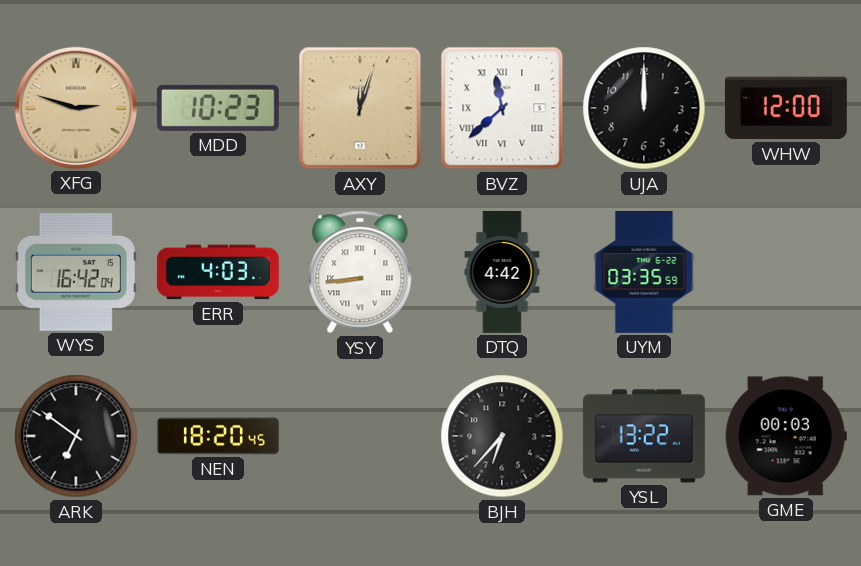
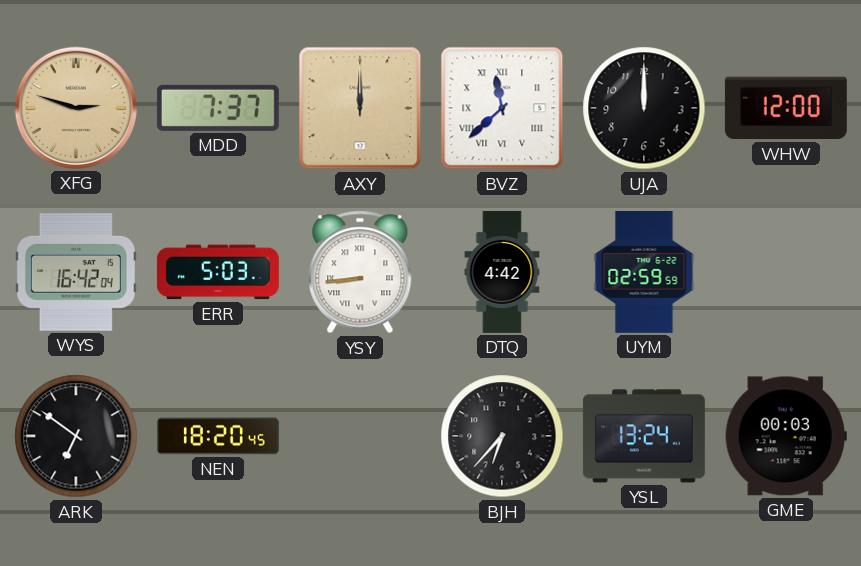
MDD: 10:23 -> 7:37
AXY: 12:03 -> 12:00
ERR: 4:03 -> 5:03
UYM: 03:35 -> 02:59
YSL: 13:22 -> 13:24
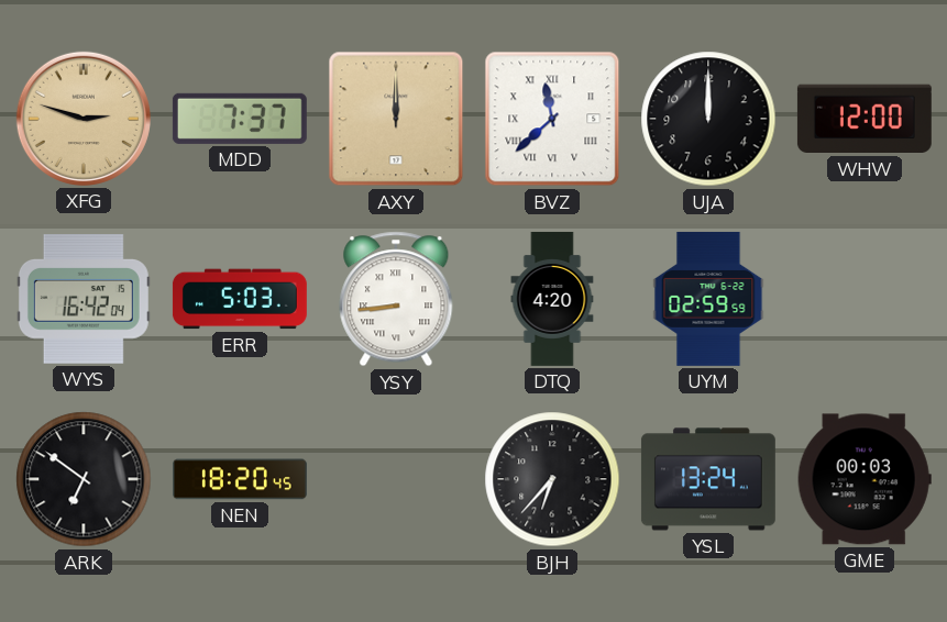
DTQ: 4:42 -> 4:20
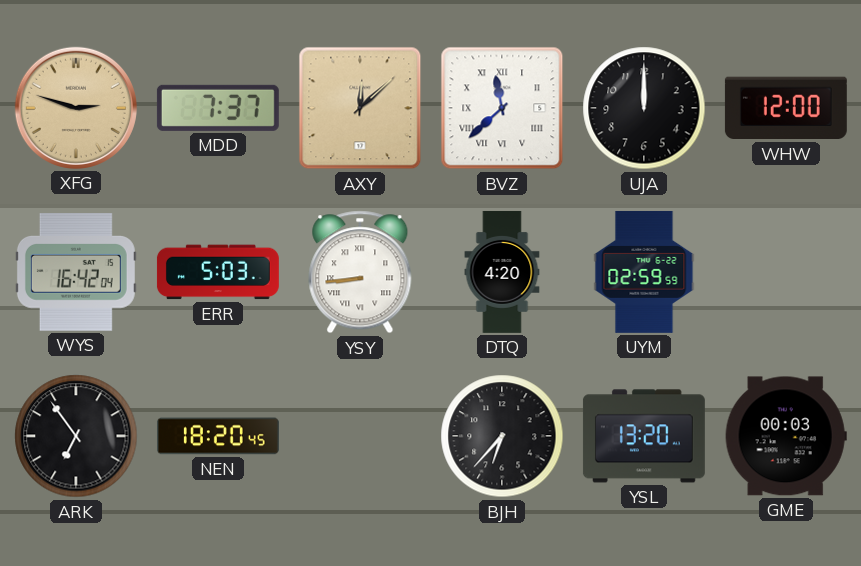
AXY: 12:00 -> 12:08
ARK: 6:51 -> 6:54
YSL: 13:24 -> 13:20
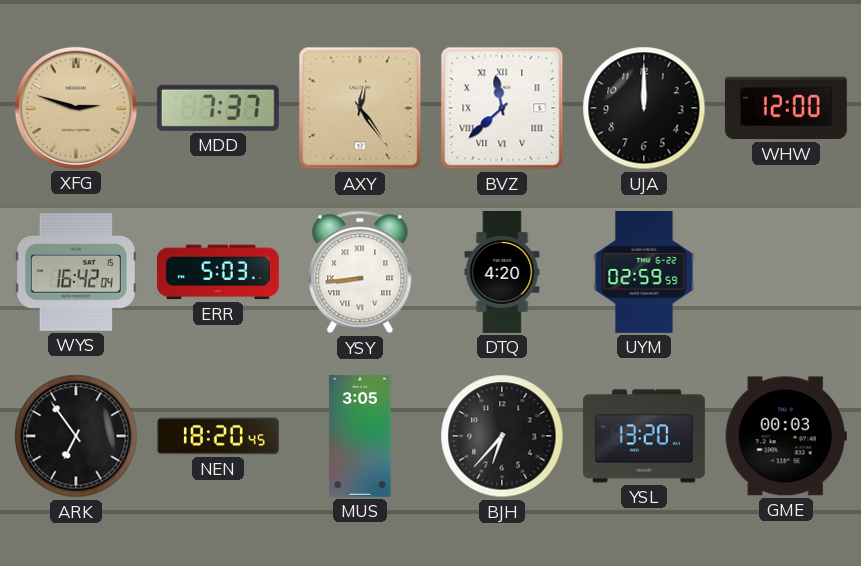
AXY: 12:08 -> 12:24
MUS: none -> 3:05
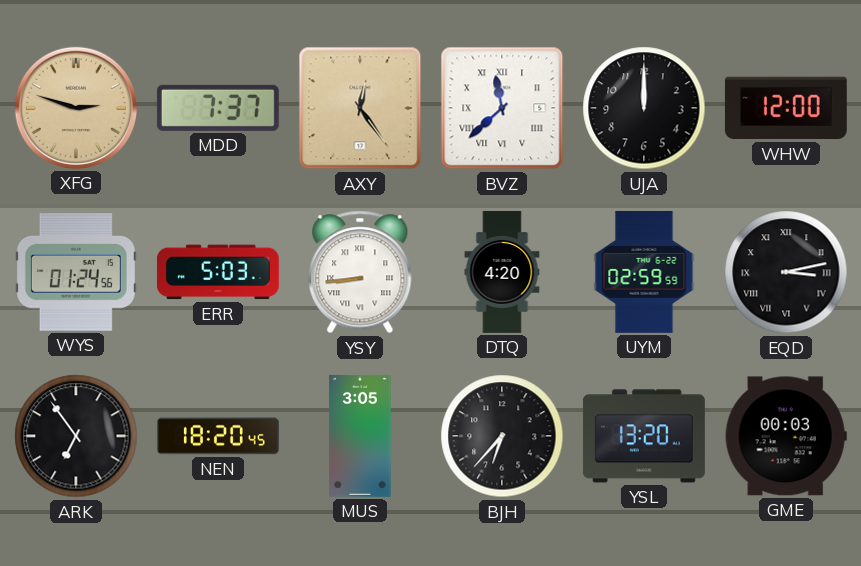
WYS: 16:42 -> 01:24
EQD: none -> 3:13
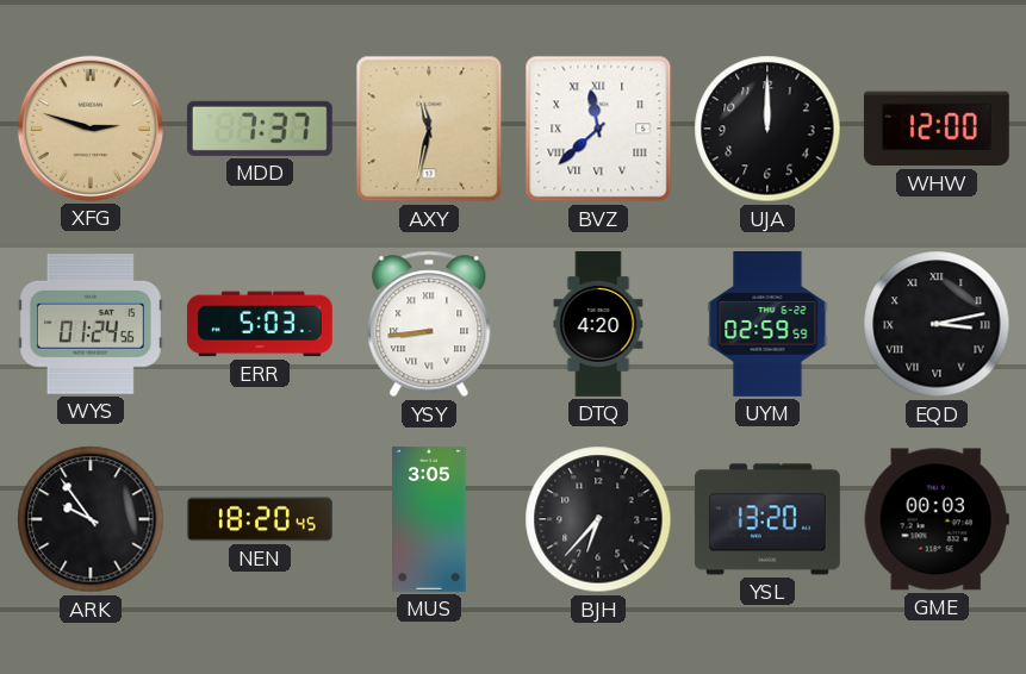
AXY: 12:24 -> 11:32
ARK: 6:54 -> 9:54
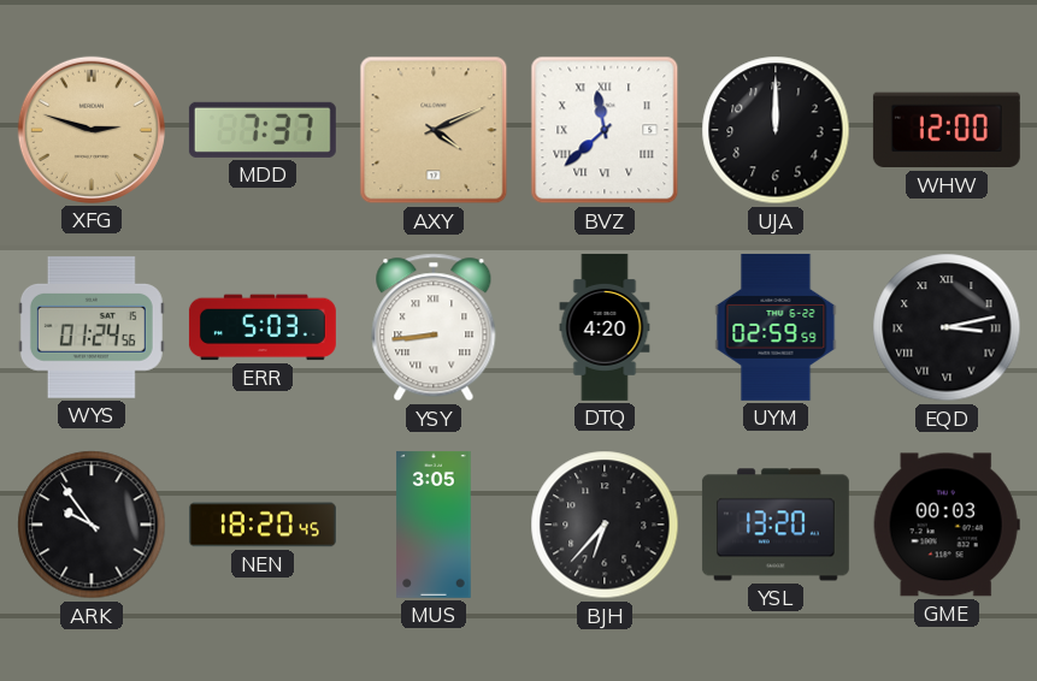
AXY: 11:32 -> 4:11
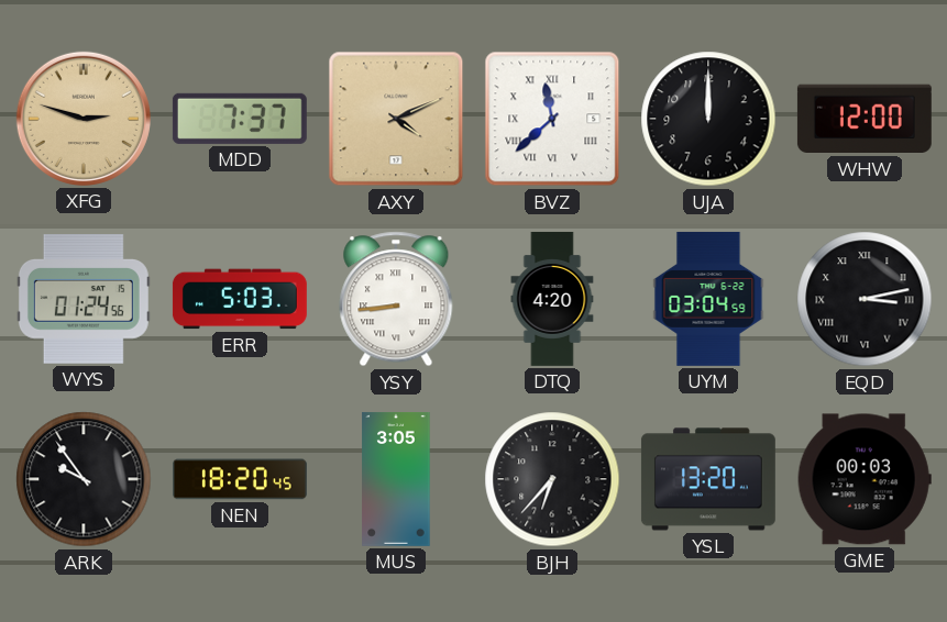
UYM: 02:59 -> 03:04
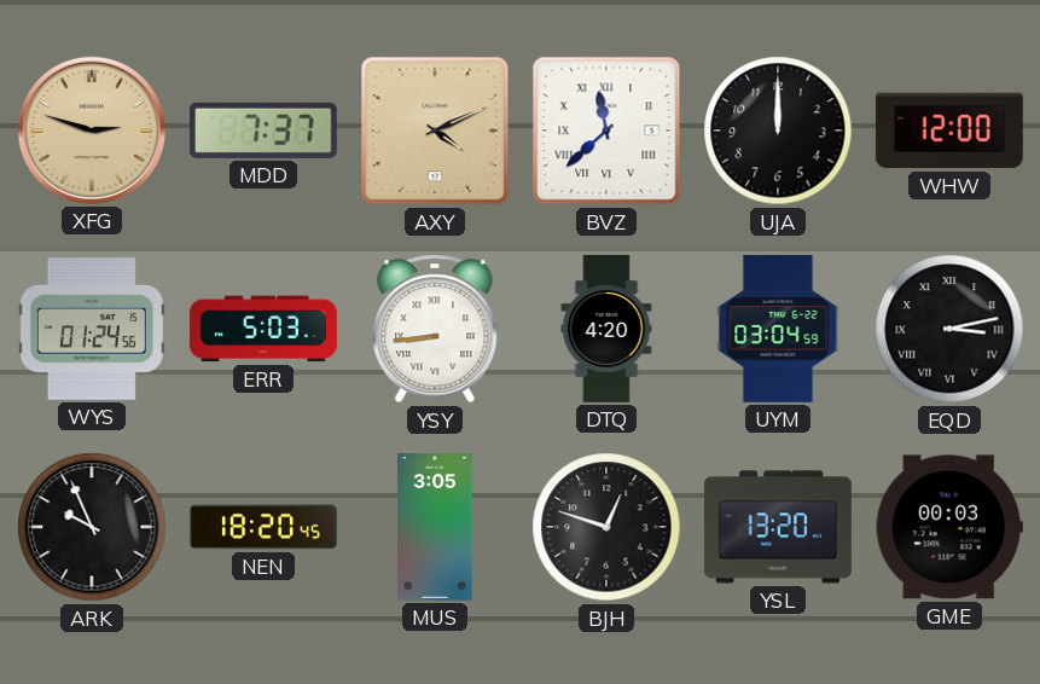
ARK: 9:54 -> 9:56
BJH: 6:37 -> 12:48
